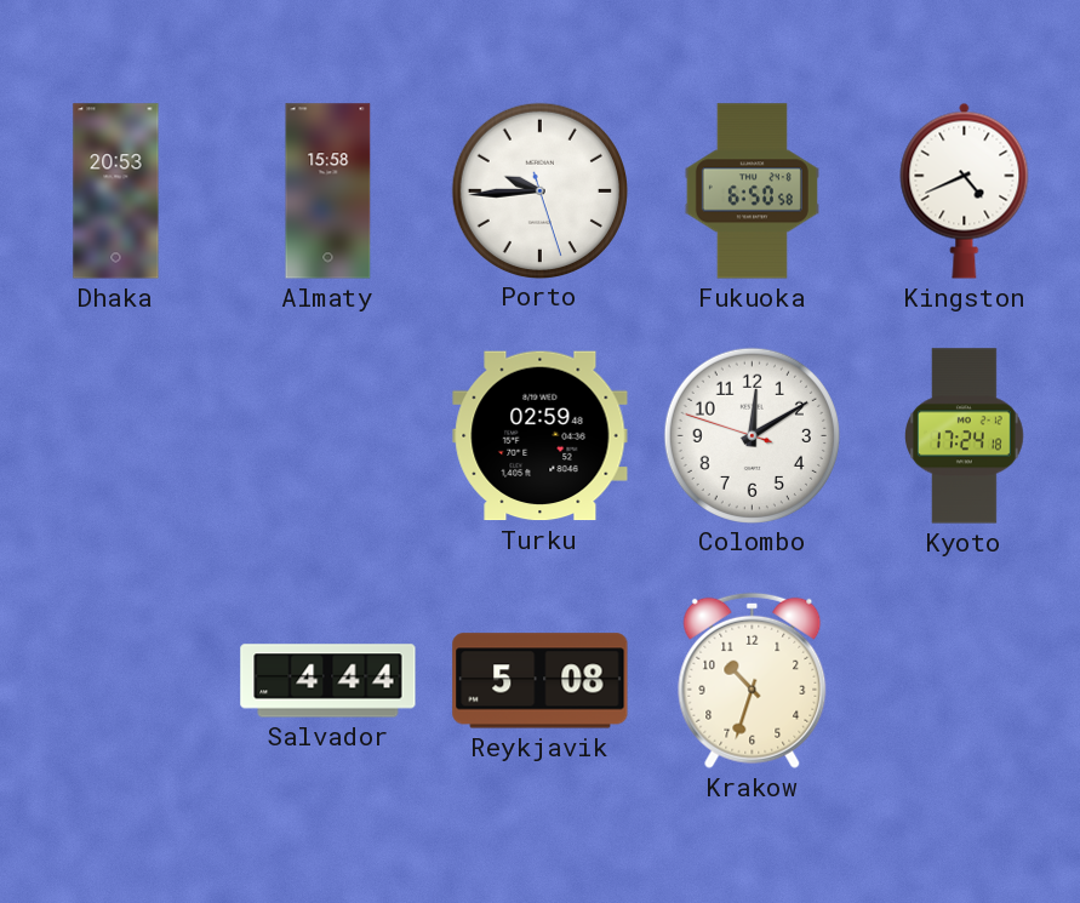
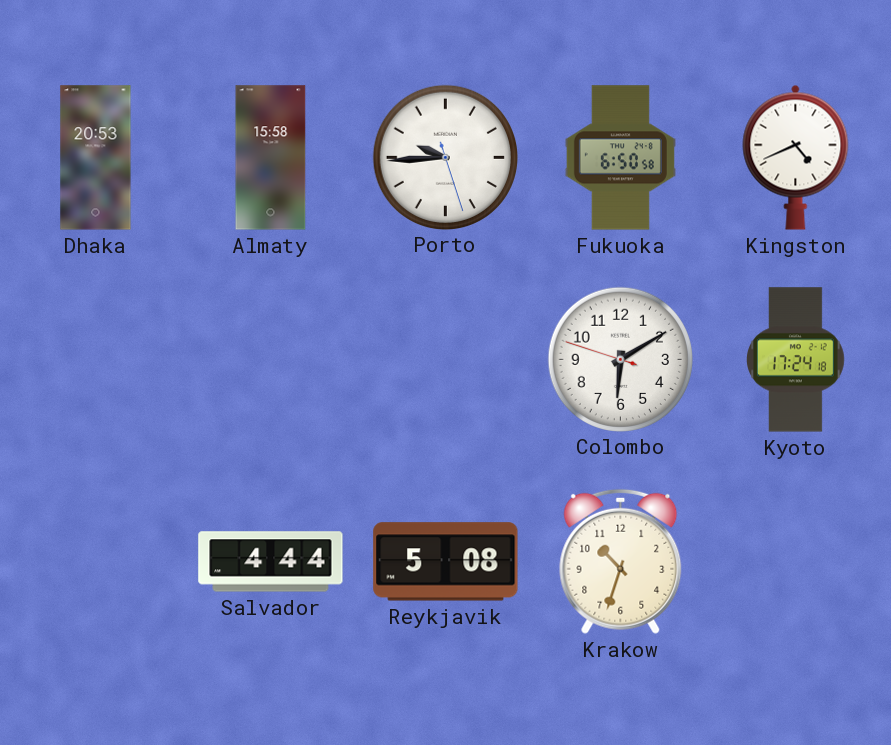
Turku: 02:59 -> none
Colombo: 12:09 -> 6:09
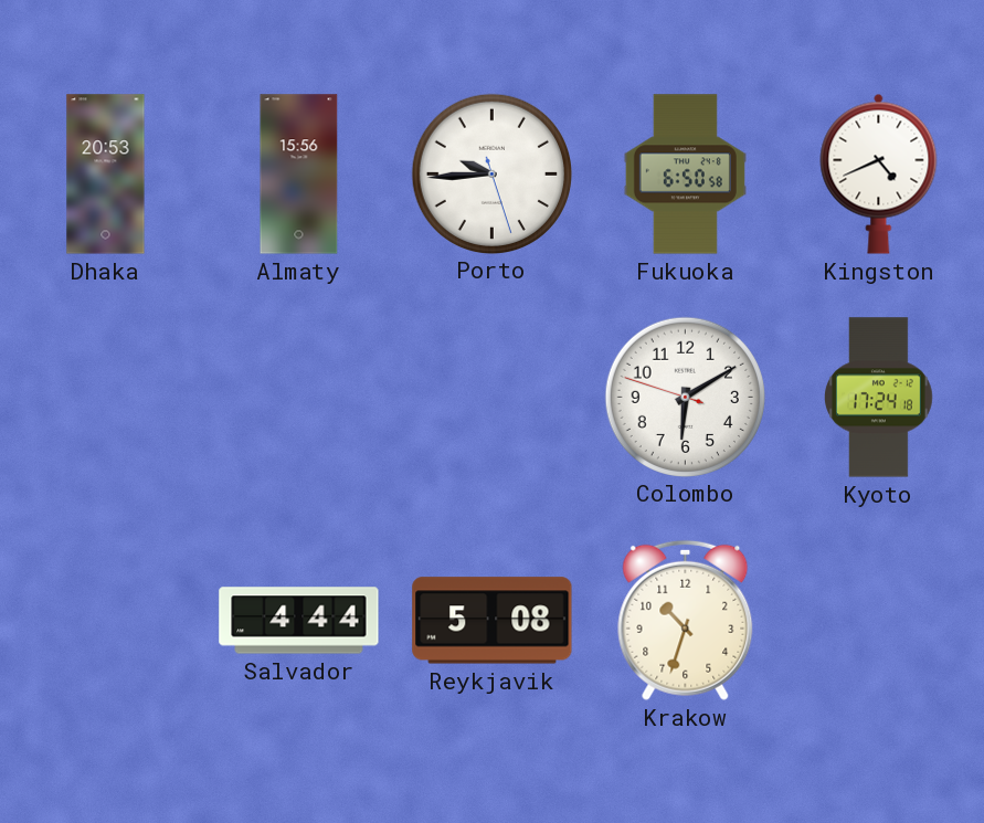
Almaty: 15:58 -> 15:56
